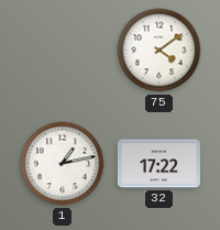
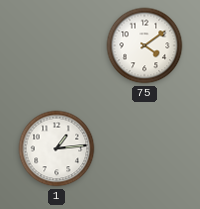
1: 1:13 -> 1:14
32: 17:22 -> none
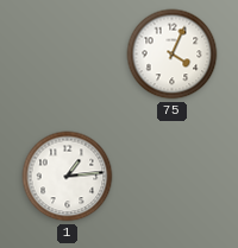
75: 4:09 -> 4:04
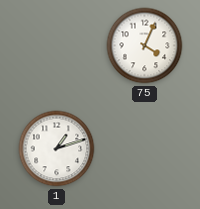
1: 1:14 -> 1:12
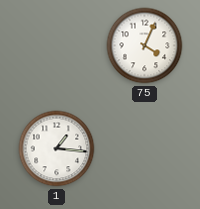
1: 1:12 -> 1:16
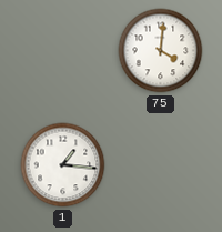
75: 4:04 -> 4:01
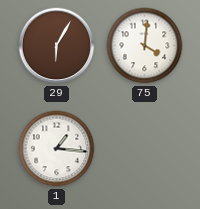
29: none -> 6:05
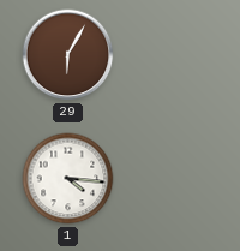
75: 4:01 -> none
1: 1:16 -> 4:16
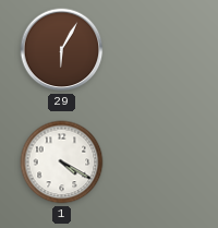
1: 4:16 -> 4:20
